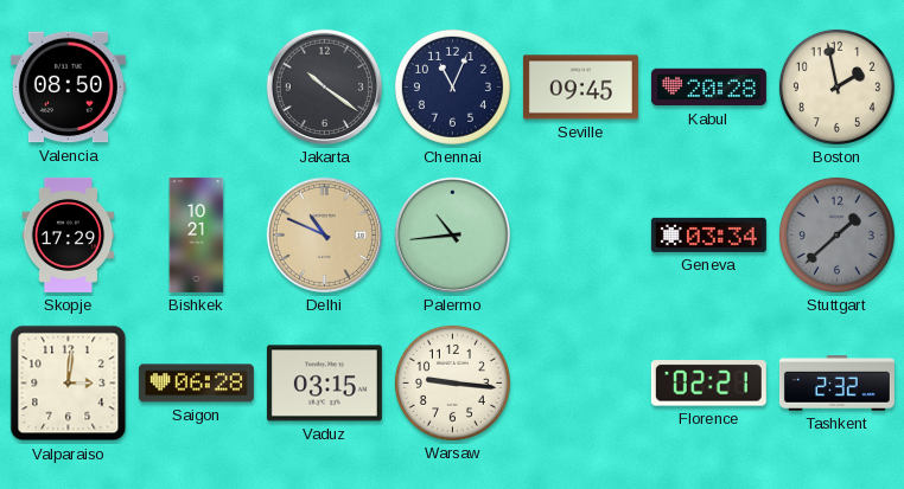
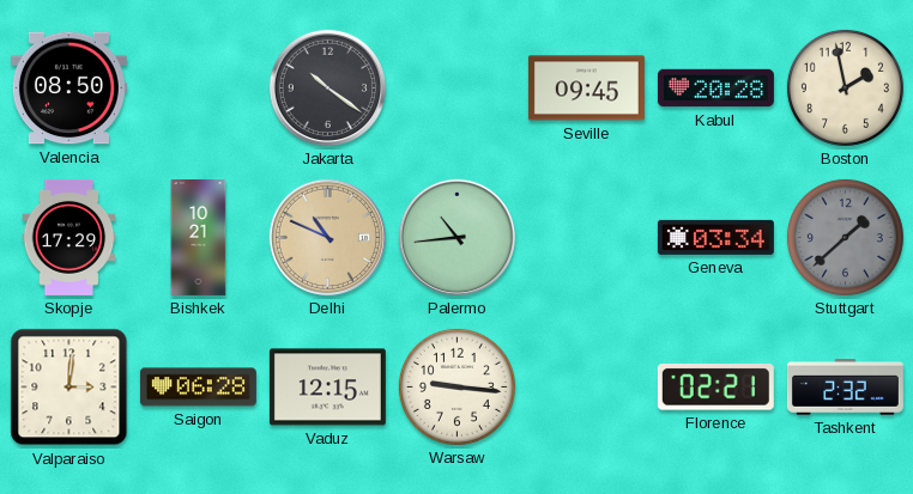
Chennai: 11:04 -> none
Vaduz: 03:15 -> 12:15
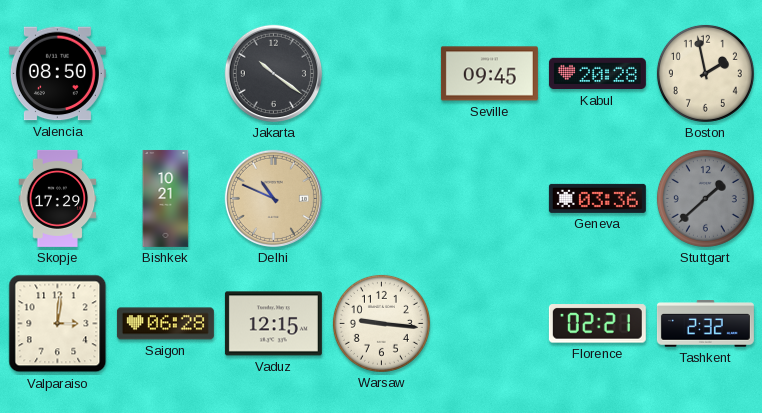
Palermo: 10:44 -> none
Geneva: 03:34 -> 03:36
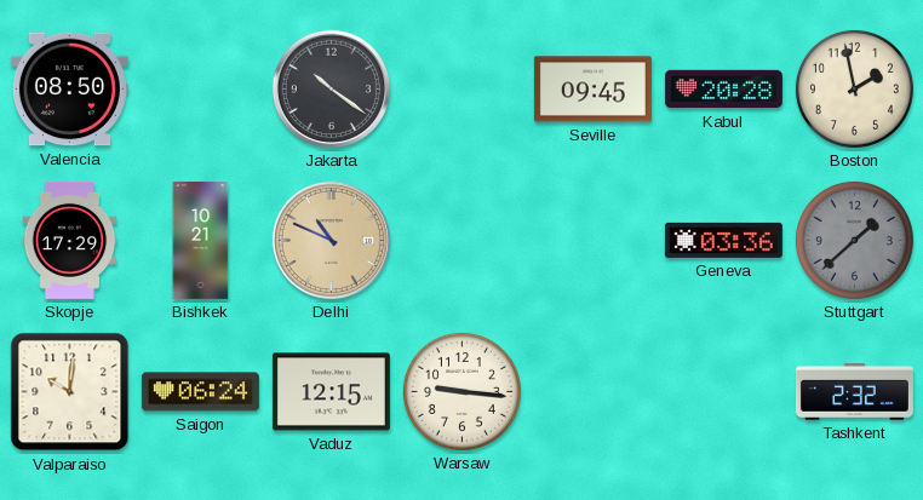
Valparaiso: 3:01 -> 10:01
Saigon: 06:28 -> 06:24
Florence: 02:21 -> none
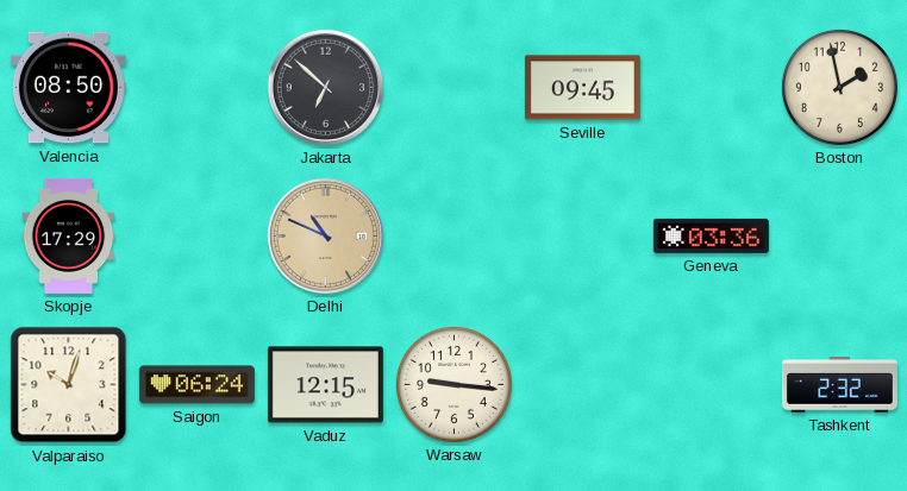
Jakarta: 10:21 -> 6:52
Kabul: 20:28 -> none
Bishkek: 10:21 -> none
Stuttgart: 1:38 -> none
Valparaiso: 10:01 -> 10:03
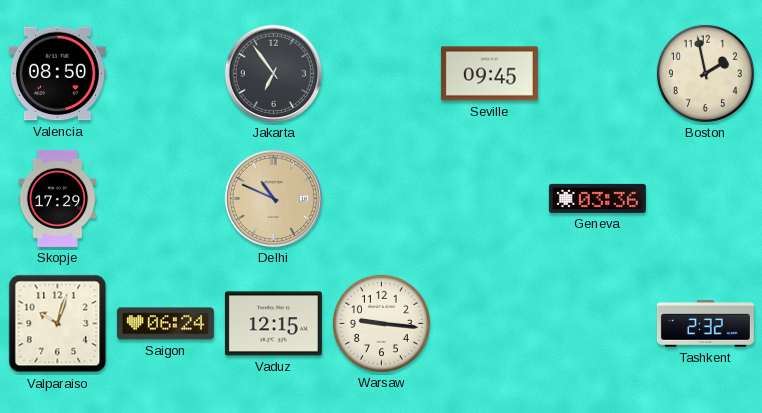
Jakarta: 6:52 -> 6:54
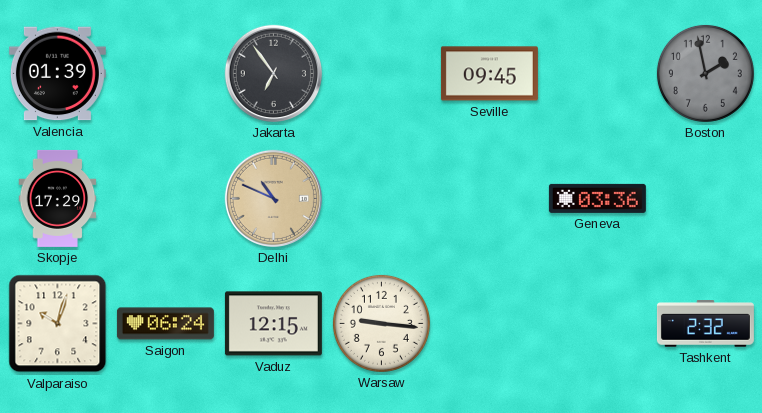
Valencia: 08:50 -> 01:39
Boston dial: cream -> grey
